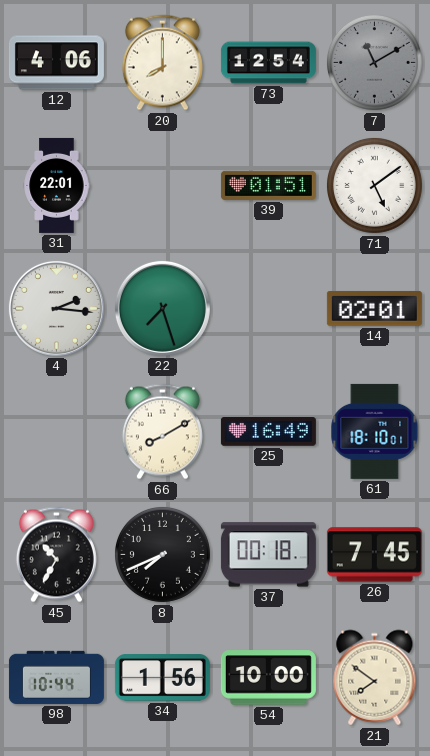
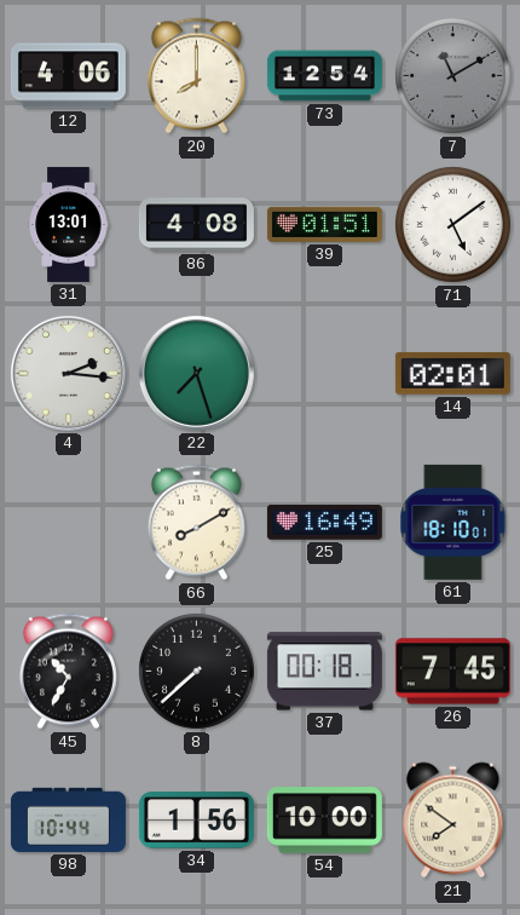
31: 22:01 -> 13:01
86: none -> 4:08
8: 7:41 -> 7:38
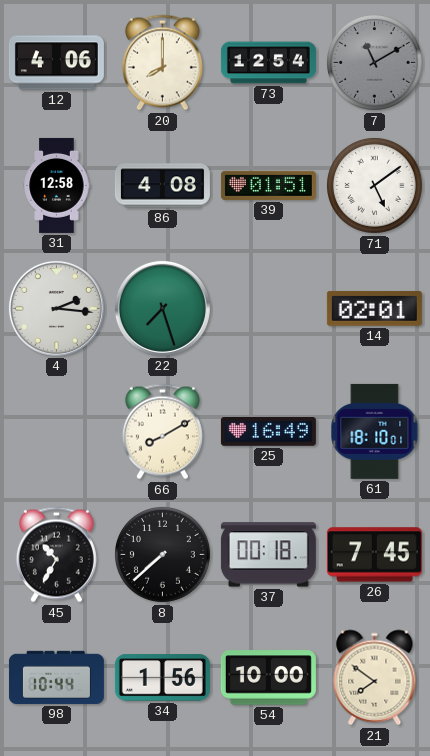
31: 13:01 -> 12:58
